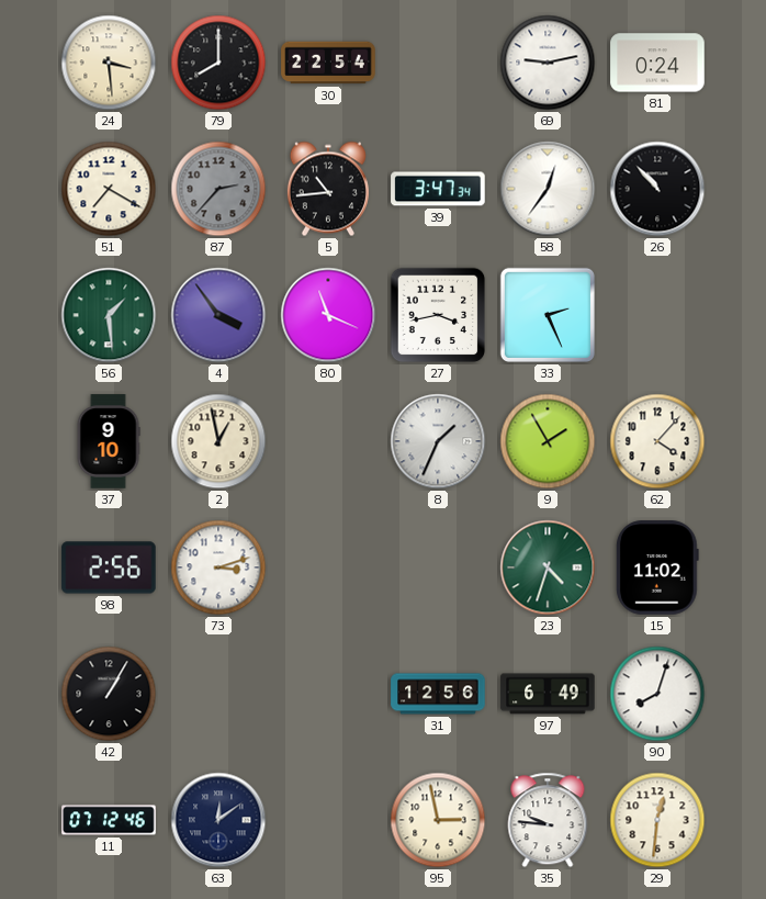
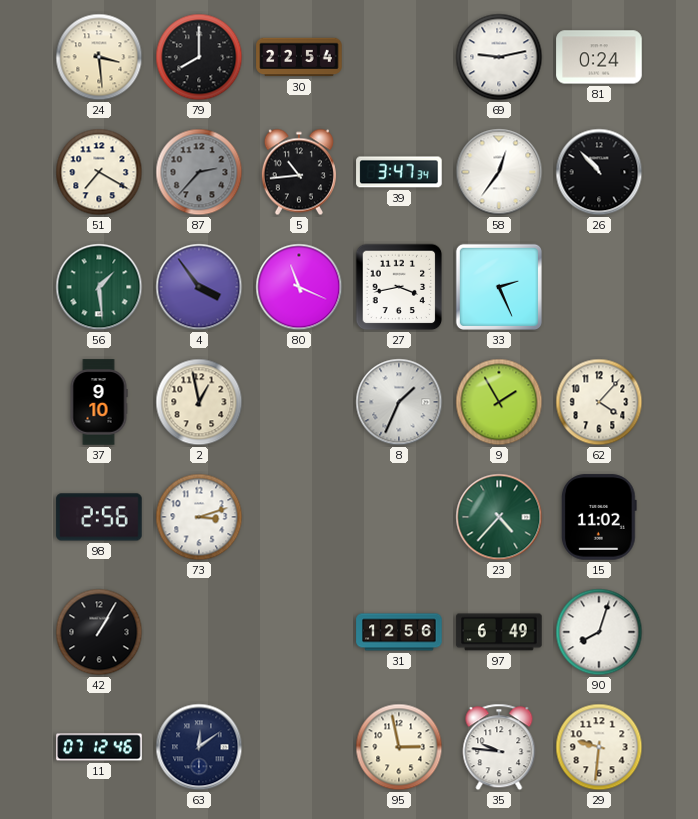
23: 4:33 -> 4:37
29: 12:31 -> 9:31
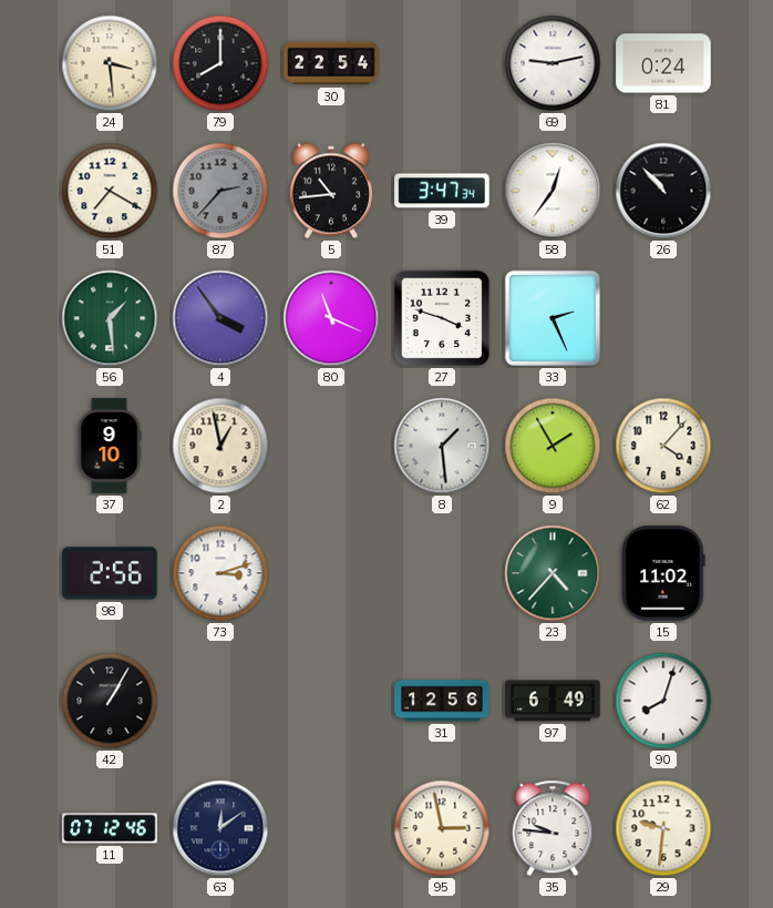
27: 3:43 -> 3:48
8: 1:34 -> 1:29
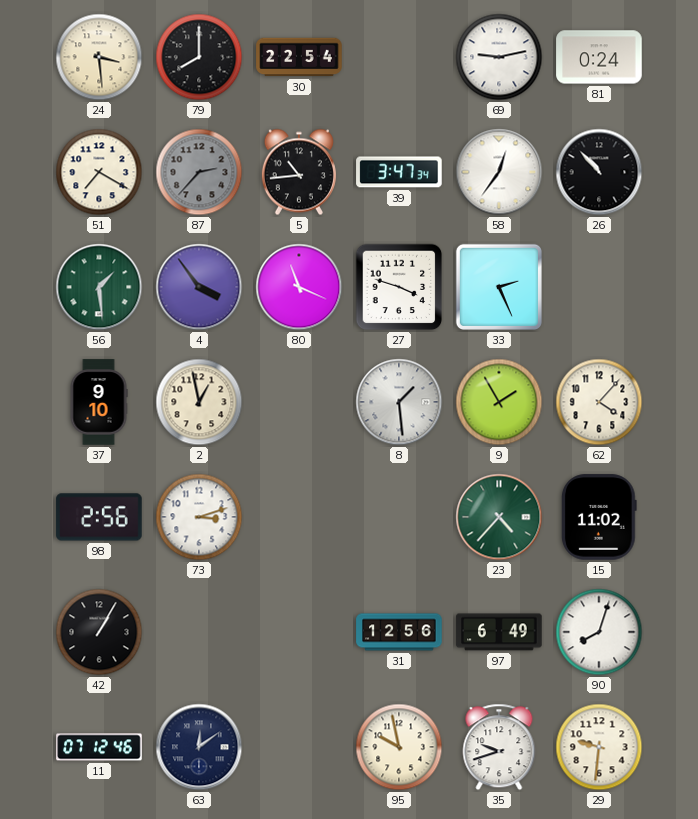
95: 2:58 -> 9:58
35: 9:46 -> 9:42
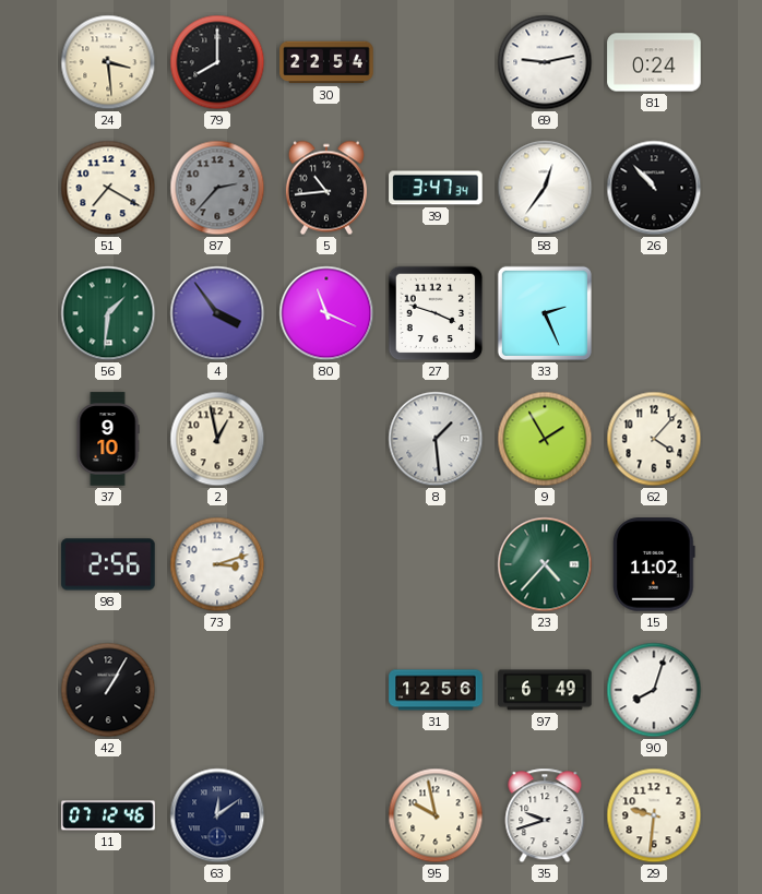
56: 1:29 -> 1:31
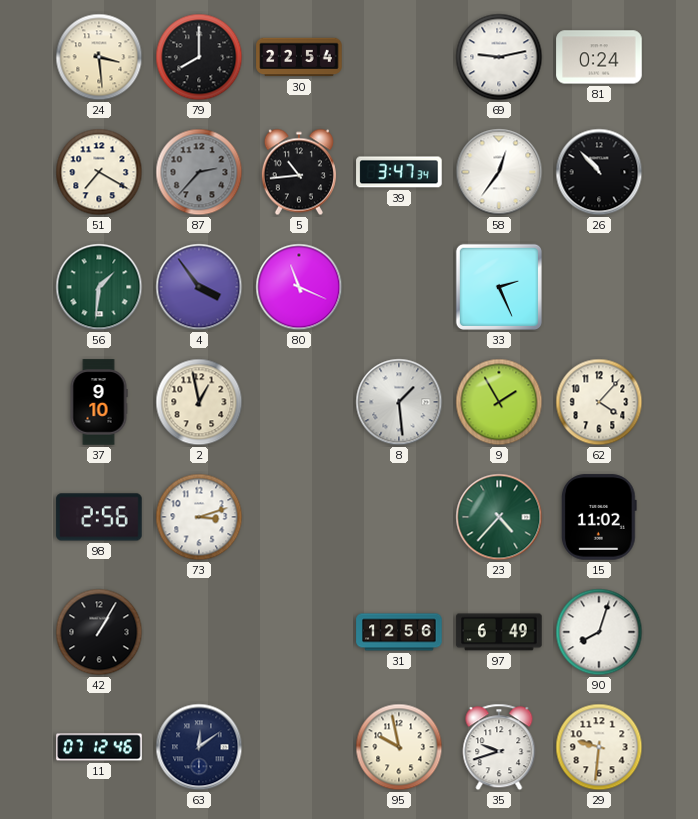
27: 3:48 -> none
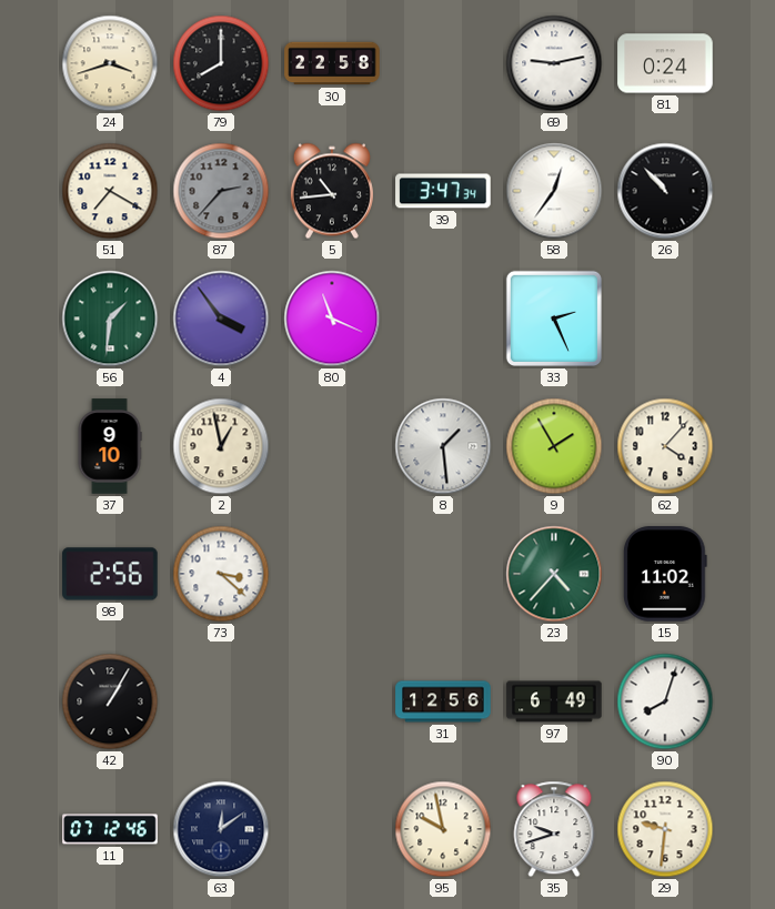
24: 3:29 -> 3:42
30: 22:54 -> 22:58
73: 3:12 -> 3:22
